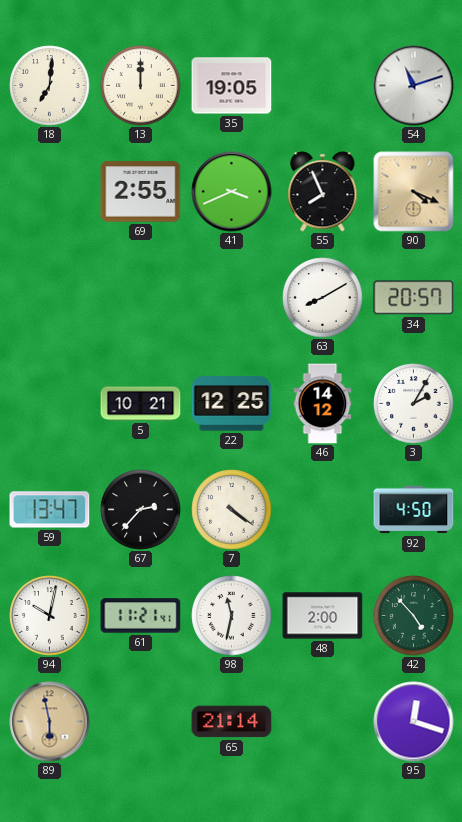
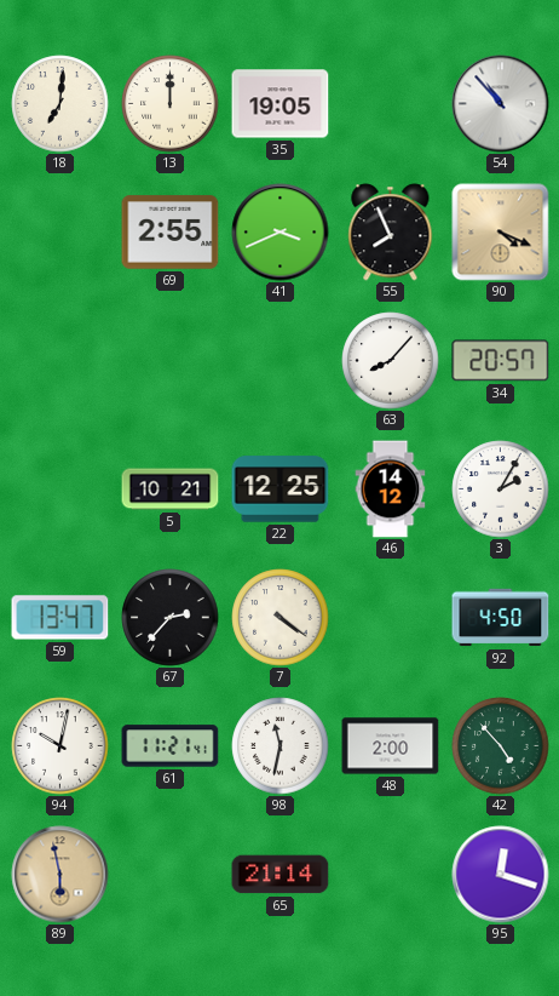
54: 11:12 -> 10:53
63: 8:10 -> 8:07
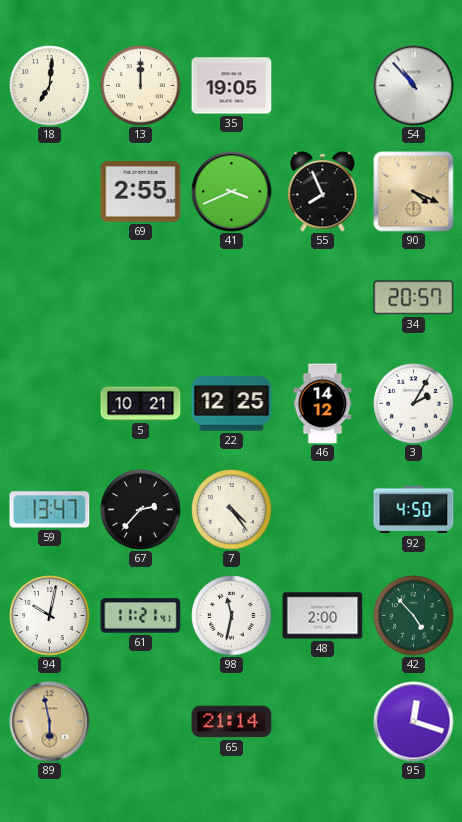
63: 8:07 -> none
7: 4:21 -> 4:24
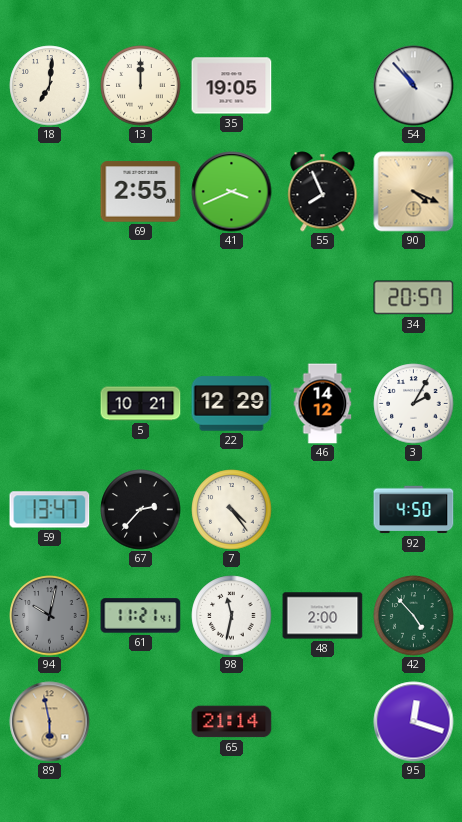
22: 12:25 -> 12:29
94 dial: white -> grey
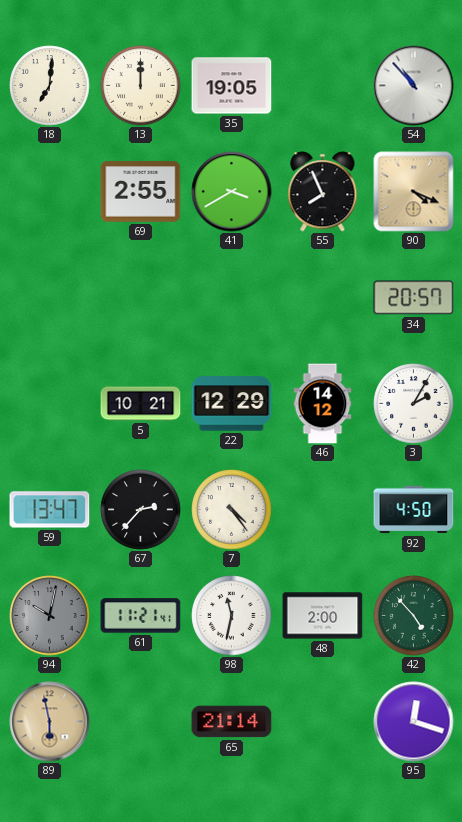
41: 3:41 -> 3:40
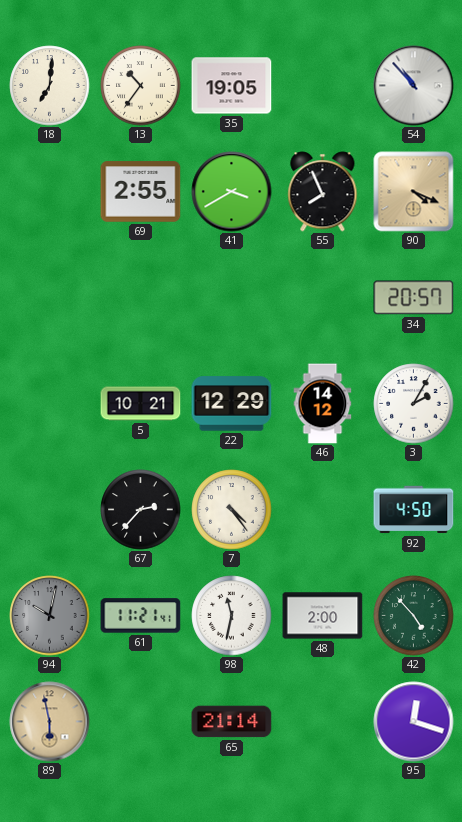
13: 12:00 -> 10:36
59: 13:47 -> none
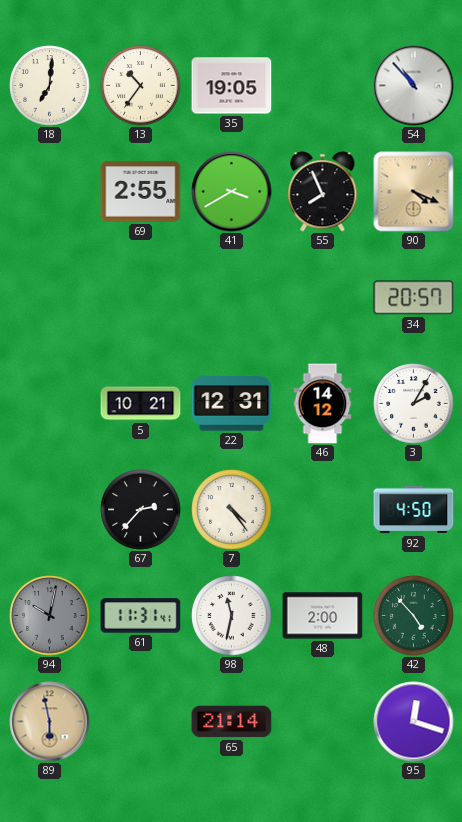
22: 12:29 -> 12:31
61: 11:21 -> 11:31
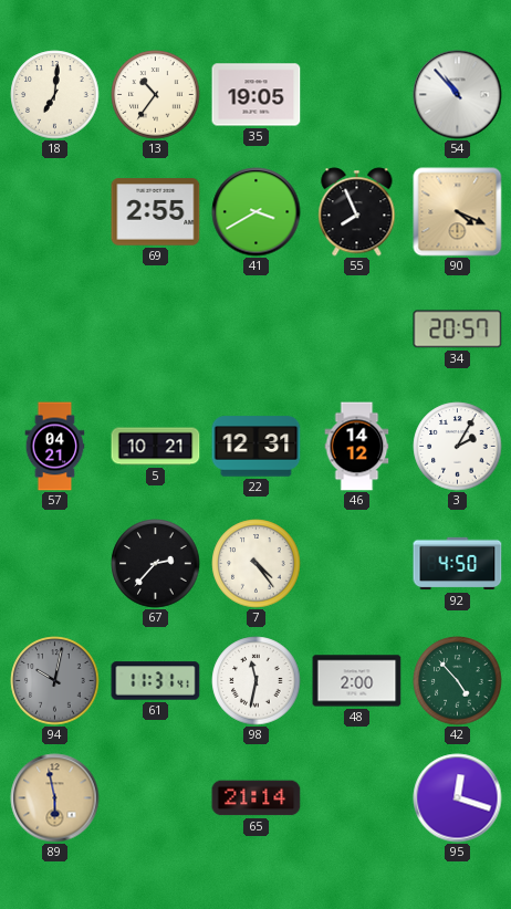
57: none -> 04:21
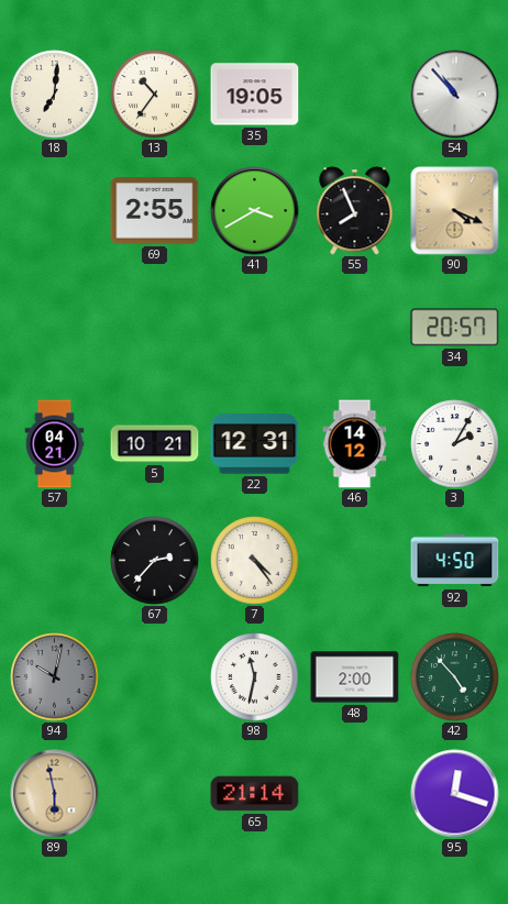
61: 11:31 -> none
